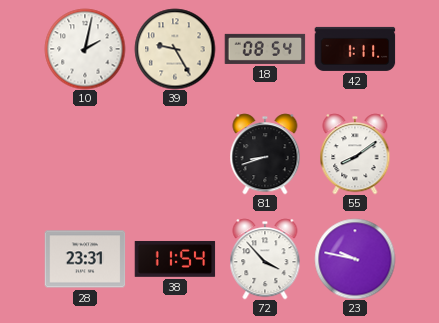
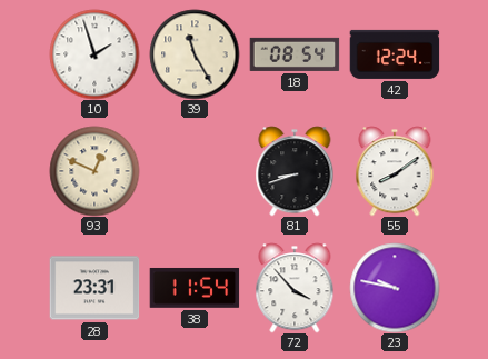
10: 2:02 -> 1:57
39: 9:25 -> 11:25
42: 1:11 -> 12:24
93: none -> 12:49
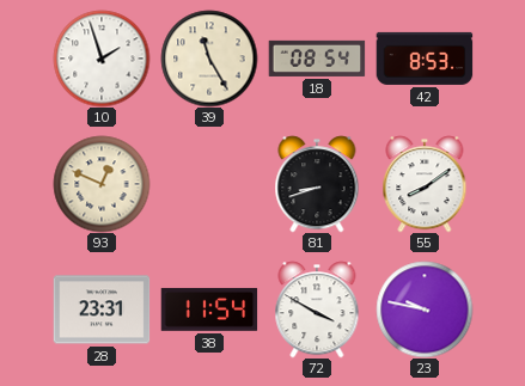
42: 12:24 -> 8:53
72: 3:53 -> 3:50
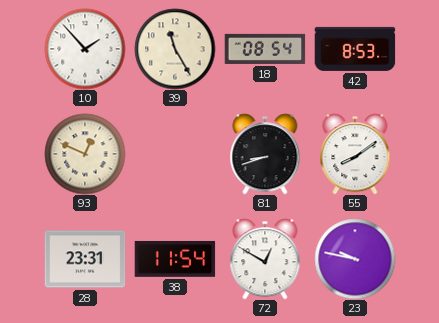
10: 1:57 -> 1:53
72: 3:50 -> 12:50
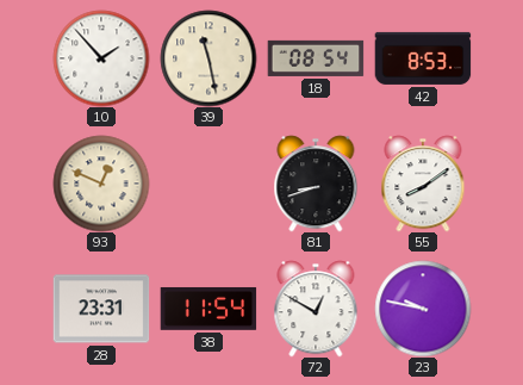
39: 11:25 -> 11:28
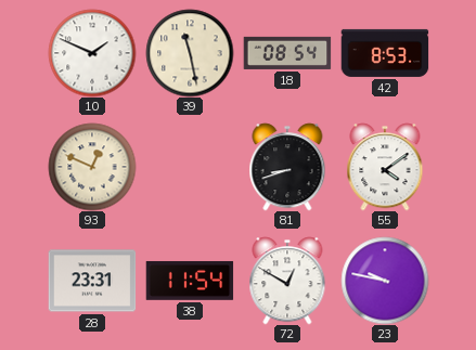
10: 1:53 -> 1:49
55: 8:09 -> 4:09
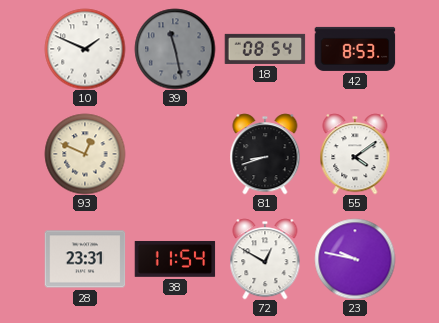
39 dial: cream -> grey
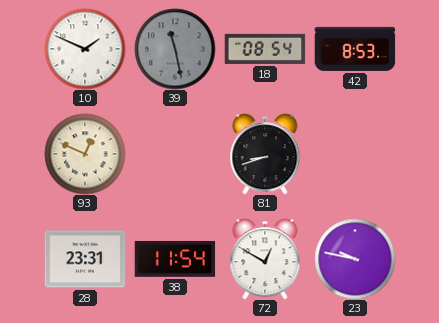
55: 4:09 -> none
